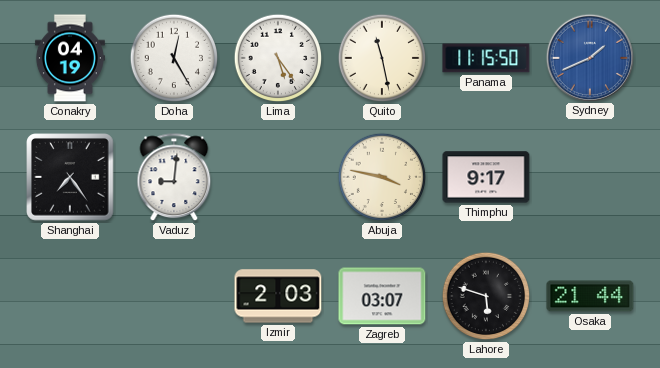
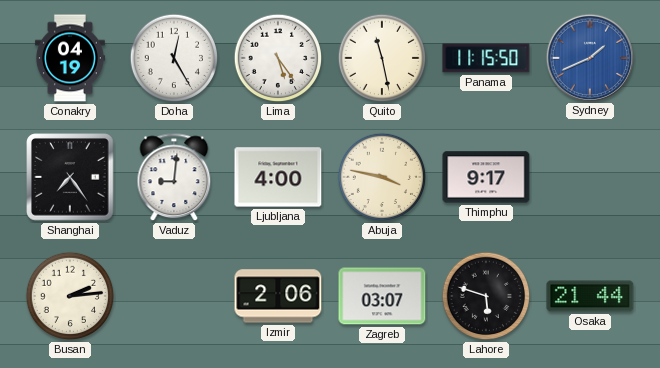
Ljubljana: none -> 4:00
Busan: none -> 2:14
Izmir: 2:03 -> 2:06
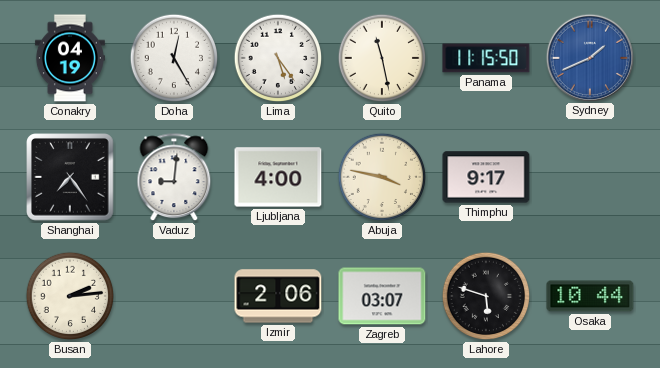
Osaka: 21:44 -> 10:44
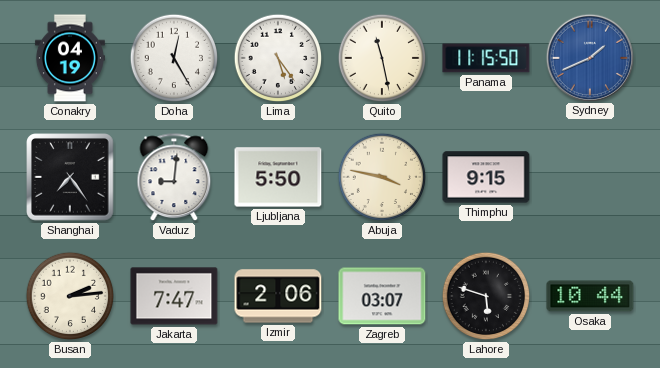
Ljubljana: 4:00 -> 5:50
Thimphu: 9:17 -> 9:15
Jakarta: none -> 7:47
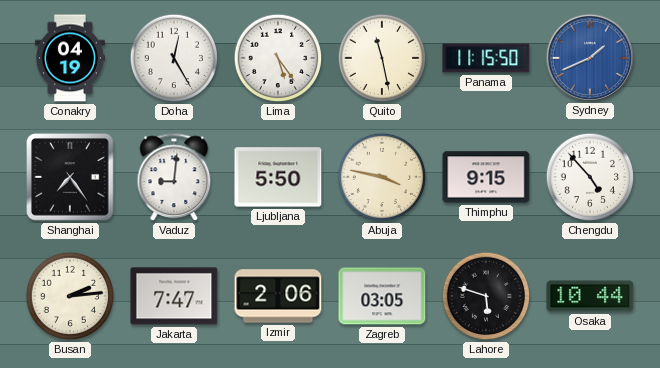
Chengdu: none -> 4:53
Zagreb: 03:07 -> 03:05
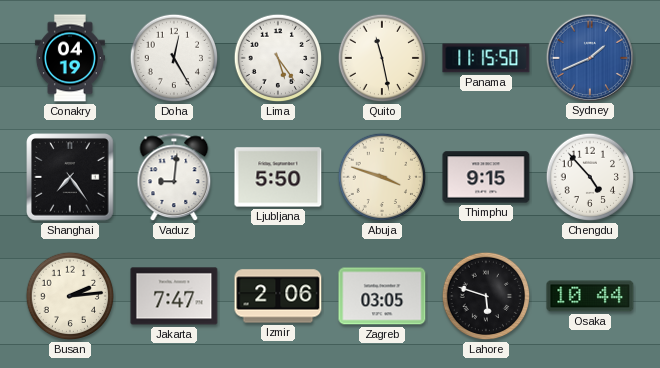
Abuja: 3:47 -> 3:48
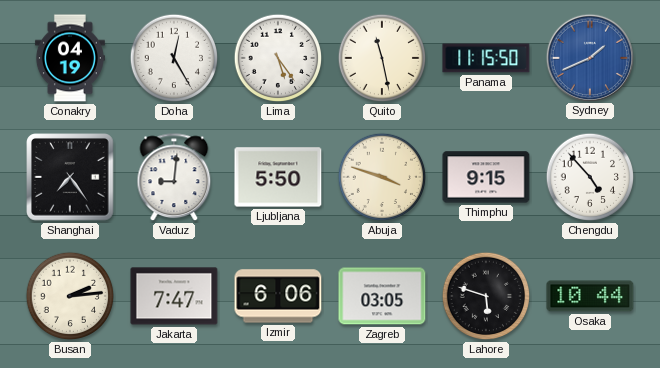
Izmir: 2:06 -> 6:06
